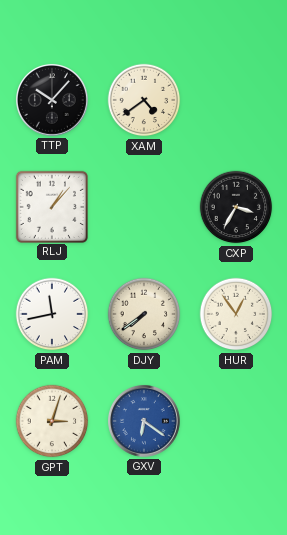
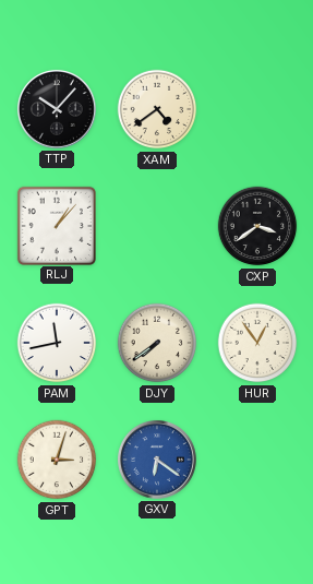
CXP: 3:35 -> 3:39
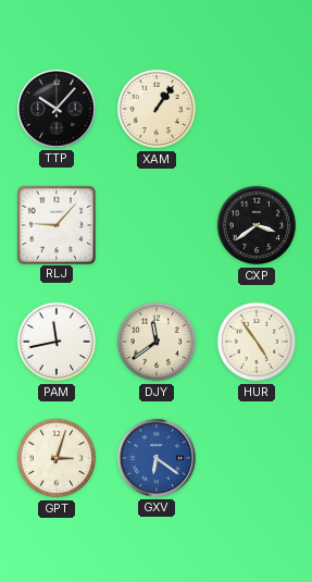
XAM: 4:39 -> 1:06
RLJ: 1:07 -> 9:07
DJY: 7:39 -> 11:39
HUR: 12:54 -> 4:54
